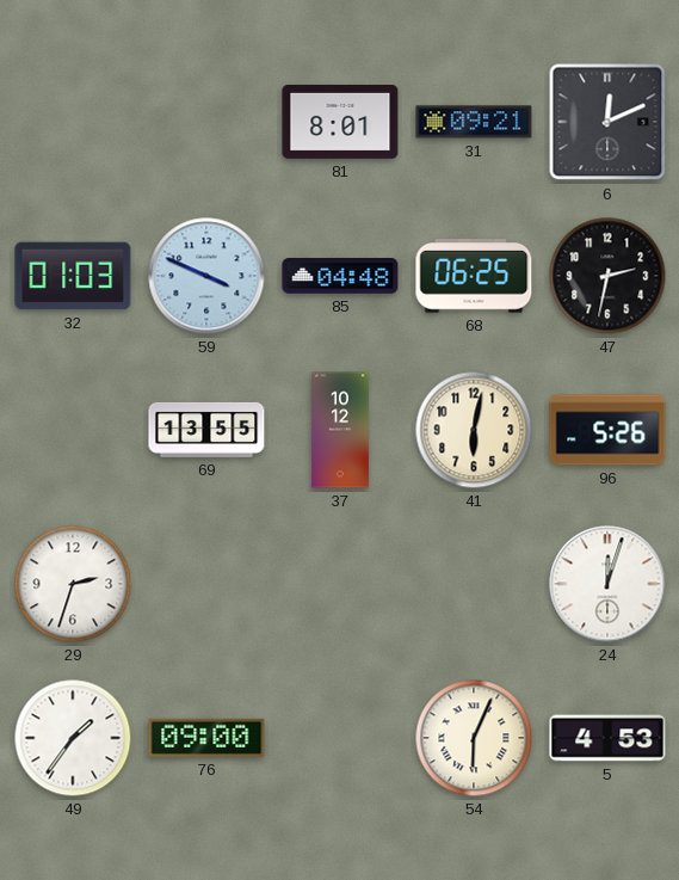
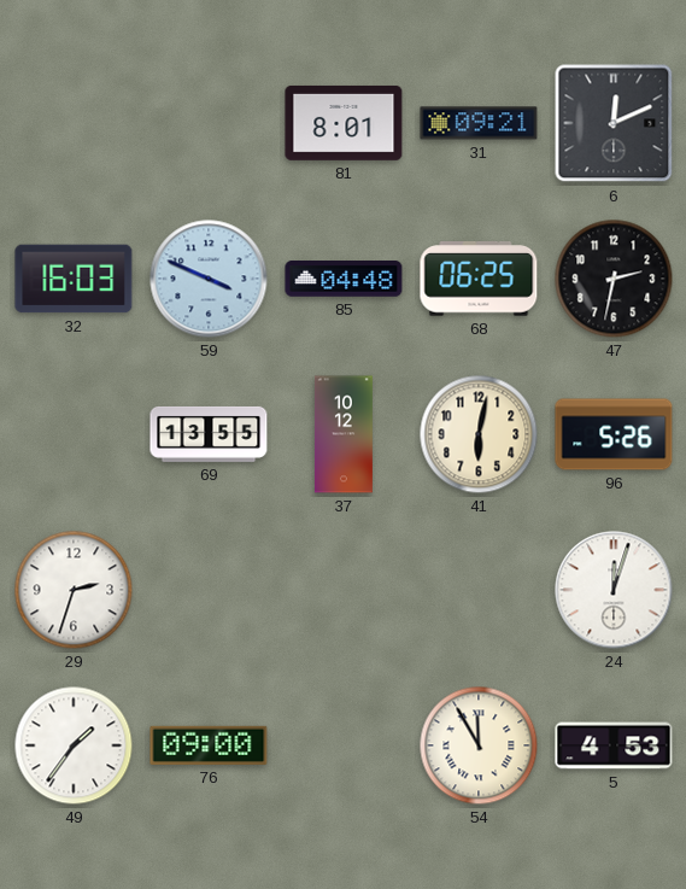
32: 01:03 -> 16:03
54: 6:04 -> 11:55
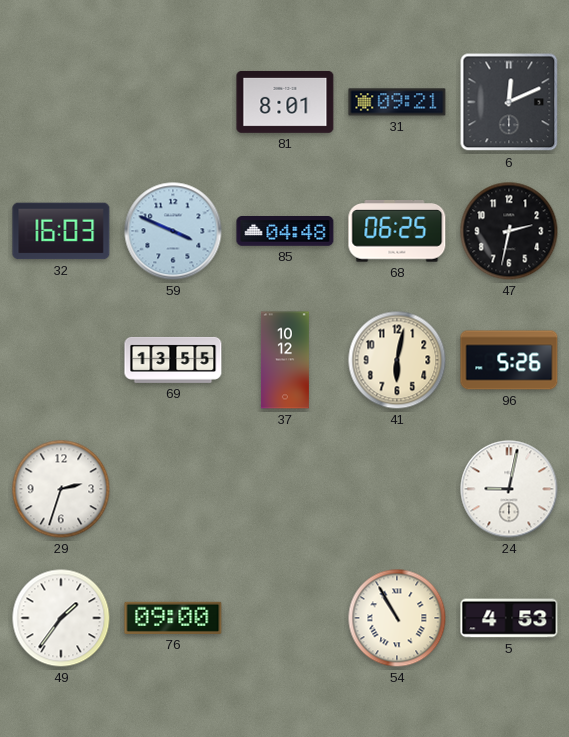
24: 12:03 -> 9:02
54: 11:55 -> 10:55
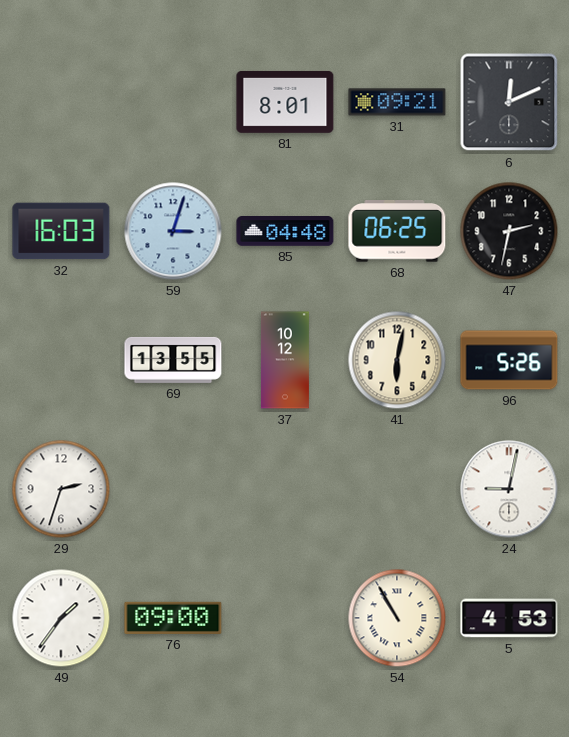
59: 3:49 -> 3:03
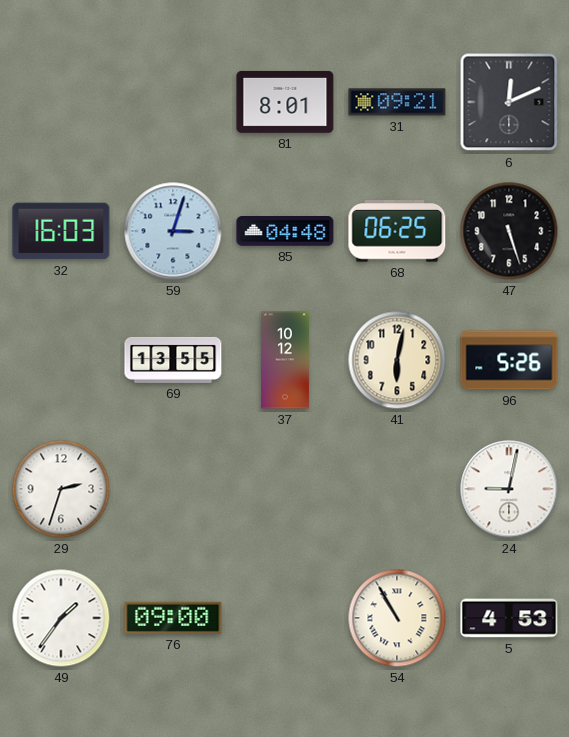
47: 2:32 -> 5:27
